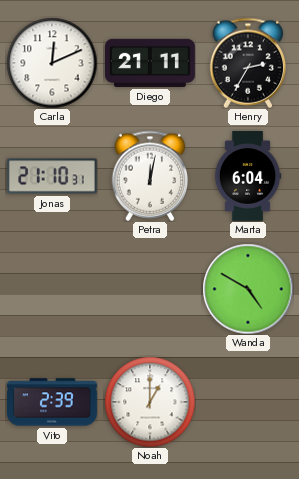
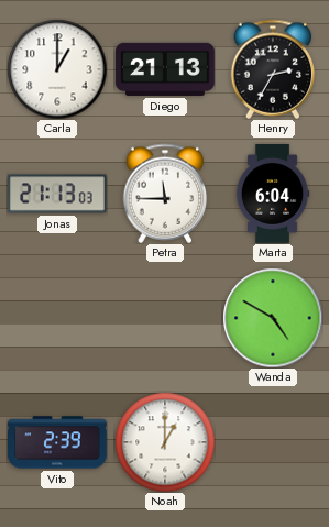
Carla: 12:11 -> 1:00
Diego: 21:11 -> 21:13
Jonas: 21:10 -> 21:13
Petra: 12:02 -> 11:45
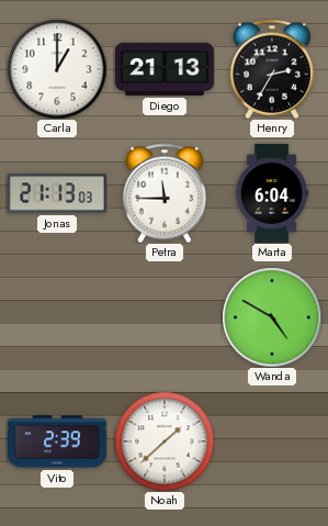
Noah: 1:00 -> 1:38
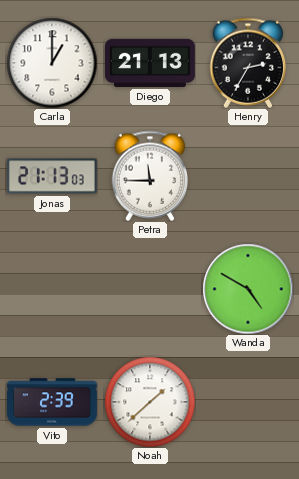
Marta: 6:04 -> none
